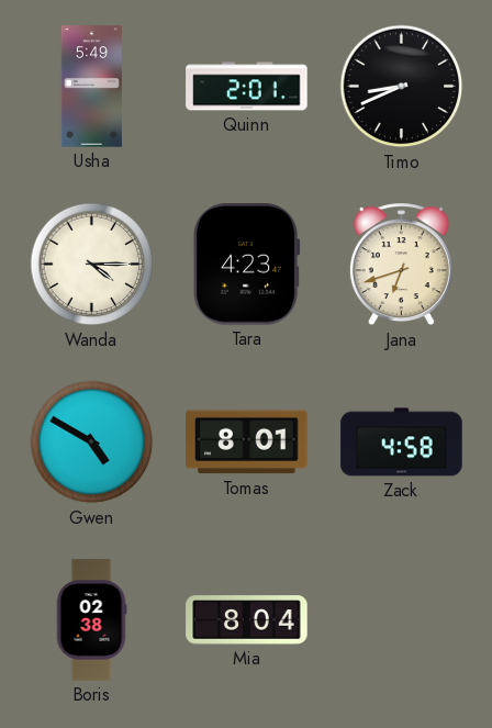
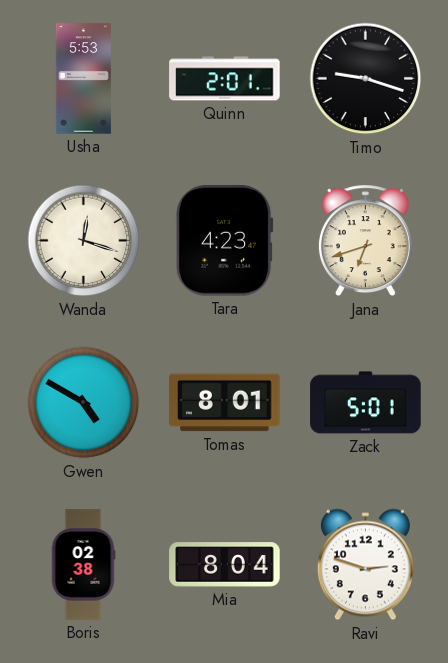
Usha: 5:49 -> 5:53
Timo: 8:41 -> 9:18
Wanda: 4:15 -> 12:18
Zack: 4:58 -> 5:01
Ravi: none -> 2:48
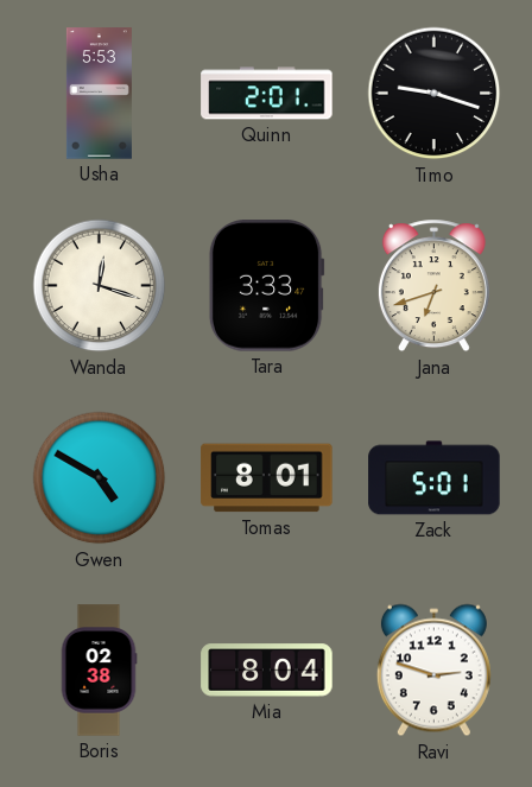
Tara: 4:23 -> 3:33
